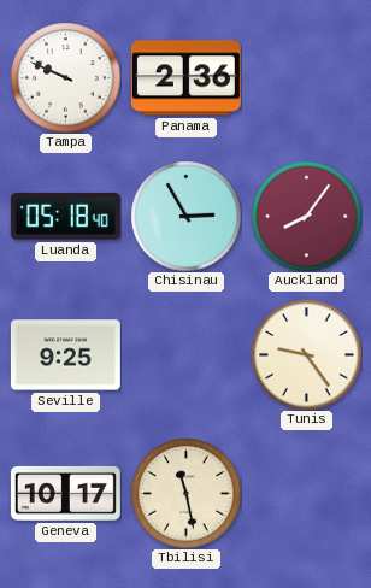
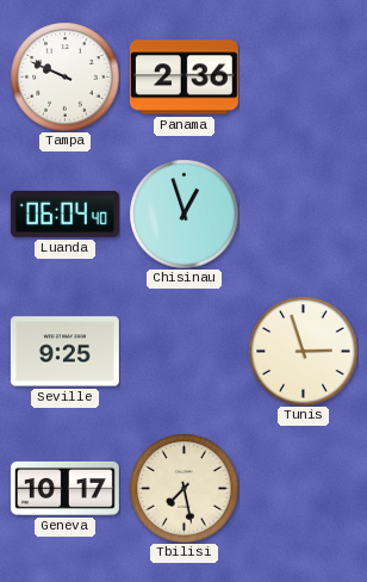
Luanda: 05:18 -> 06:04
Chisinau: 2:55 -> 12:57
Auckland: 8:06 -> none
Tunis: 9:24 -> 2:57
Tbilisi: 11:28 -> 7:28
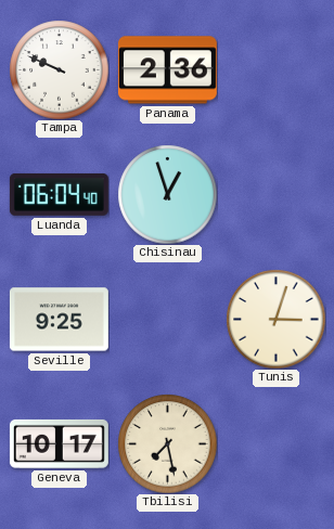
Tunis: 2:57 -> 3:03
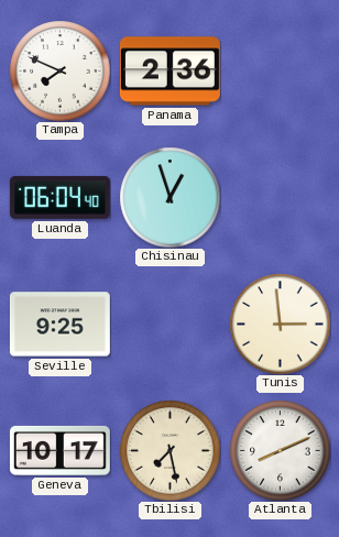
Tampa: 9:49 -> 7:49
Tunis: 3:03 -> 2:59
Atlanta: none -> 8:11
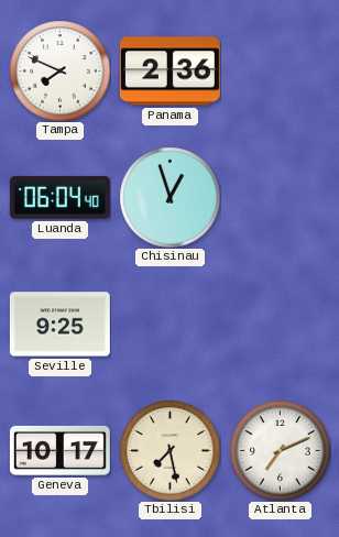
Tunis: 2:59 -> none
Atlanta: 8:11 -> 7:11
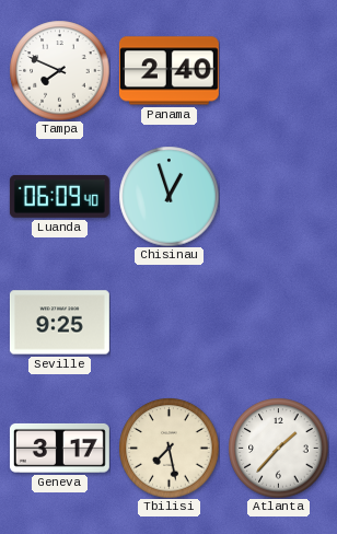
Panama: 2:36 -> 2:40
Luanda: 06:04 -> 06:09
Geneva: 10:17 -> 3:17
Atlanta: 7:11 -> 1:37
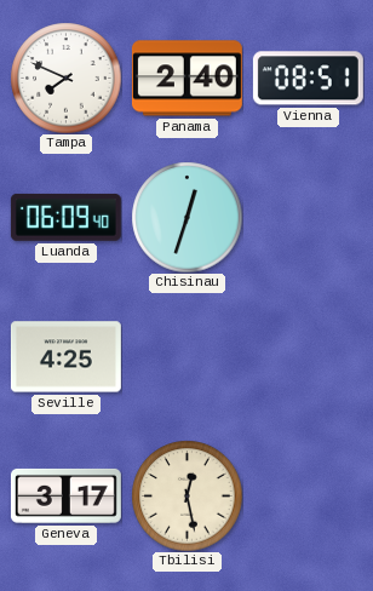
Vienna: none -> 08:51
Chisinau: 12:57 -> 12:33
Seville: 9:25 -> 4:25
Tbilisi: 7:28 -> 12:28
Atlanta: 1:37 -> none
